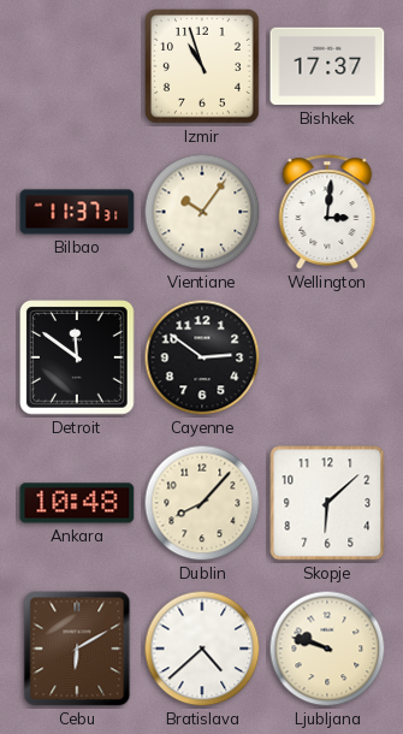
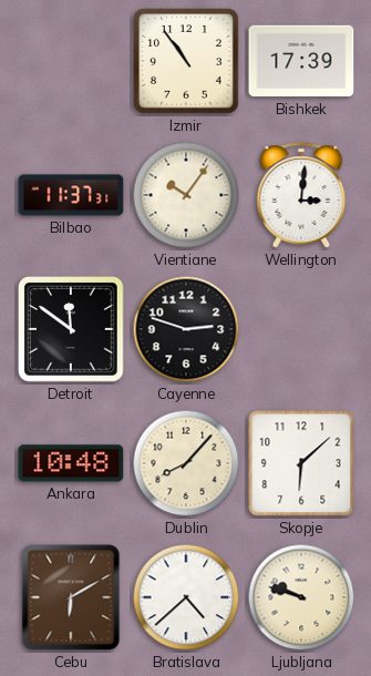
Izmir: 10:57 -> 10:54
Bishkek: 17:37 -> 17:39
Cayenne: 2:51 -> 2:48
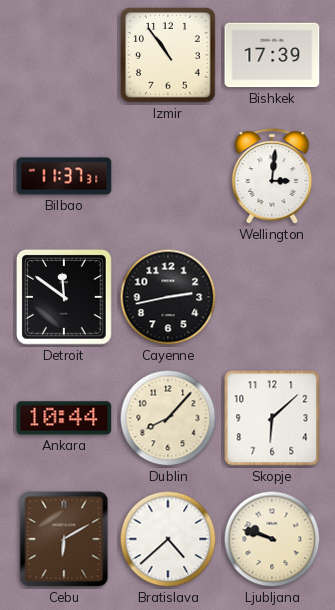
Vientiane: 10:06 -> none
Cayenne: 2:48 -> 2:43
Ankara: 10:48 -> 10:44
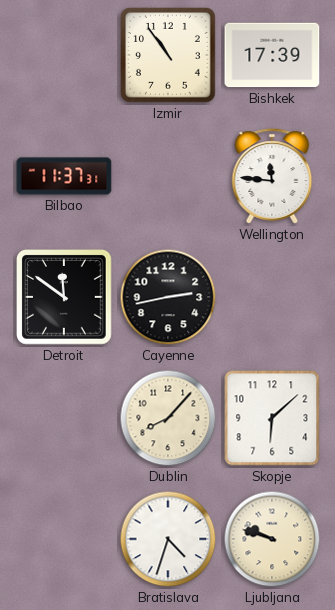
Wellington: 3:01 -> 11:46
Ankara: 10:44 -> none
Cebu: 6:10 -> none
Bratislava: 4:38 -> 4:33
